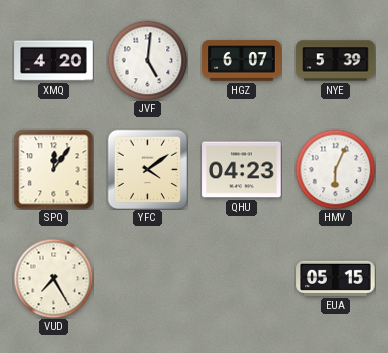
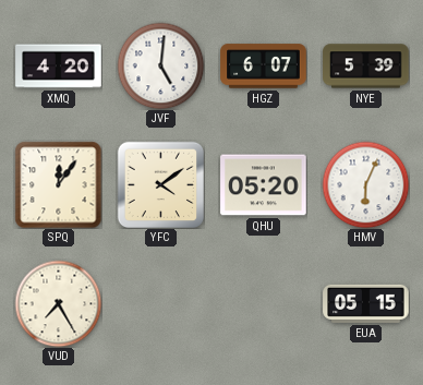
QHU: 04:23 -> 05:20
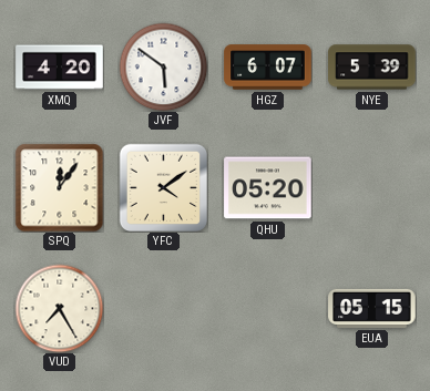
JVF: 5:01 -> 5:51
HMV: 6:04 -> none
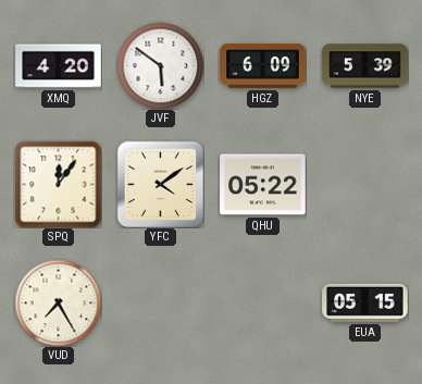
HGZ: 6:07 -> 6:09
QHU: 05:20 -> 05:22
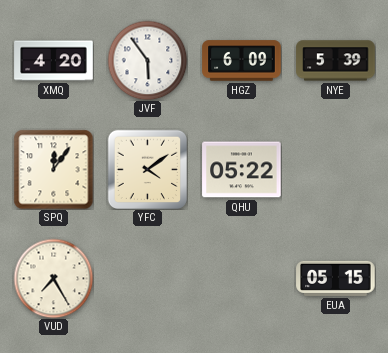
JVF: 5:51 -> 5:54
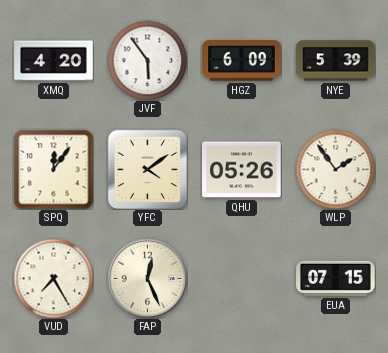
QHU: 05:22 -> 05:26
WLP: none -> 1:54
FAP: none -> 12:26
EUA: 05:15 -> 07:15
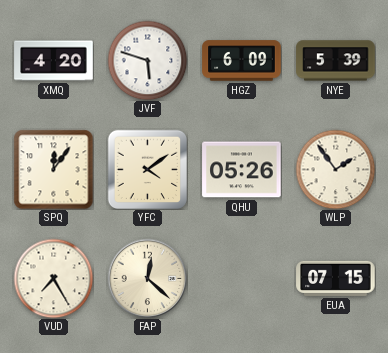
JVF: 5:54 -> 5:48
FAP: 12:26 -> 12:22
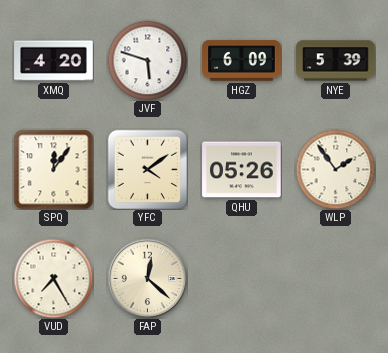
EUA: 07:15 -> none
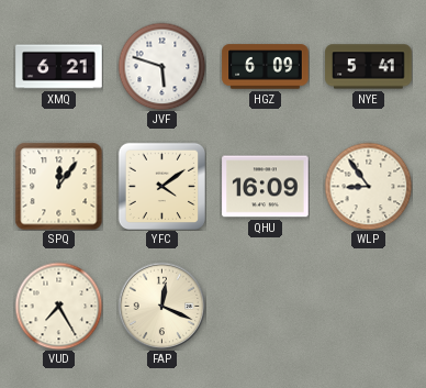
XMQ: 4:20 -> 6:21
NYE: 5:39 -> 5:41
QHU: 05:26 -> 16:09
WLP: 1:54 -> 8:54
FAP: 12:22 -> 12:19
